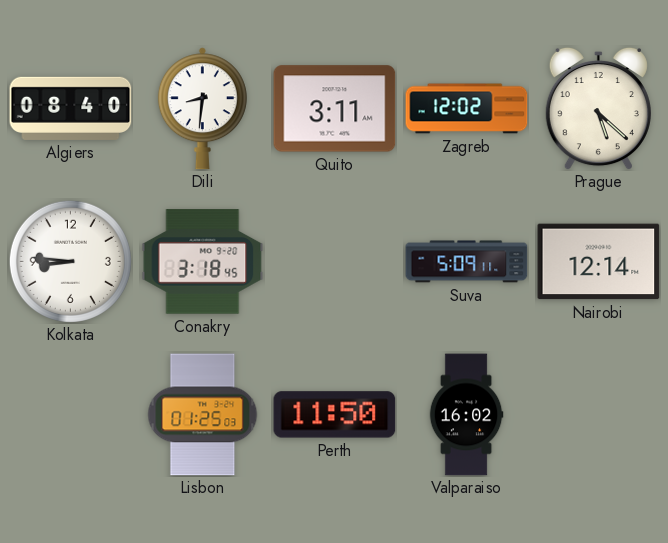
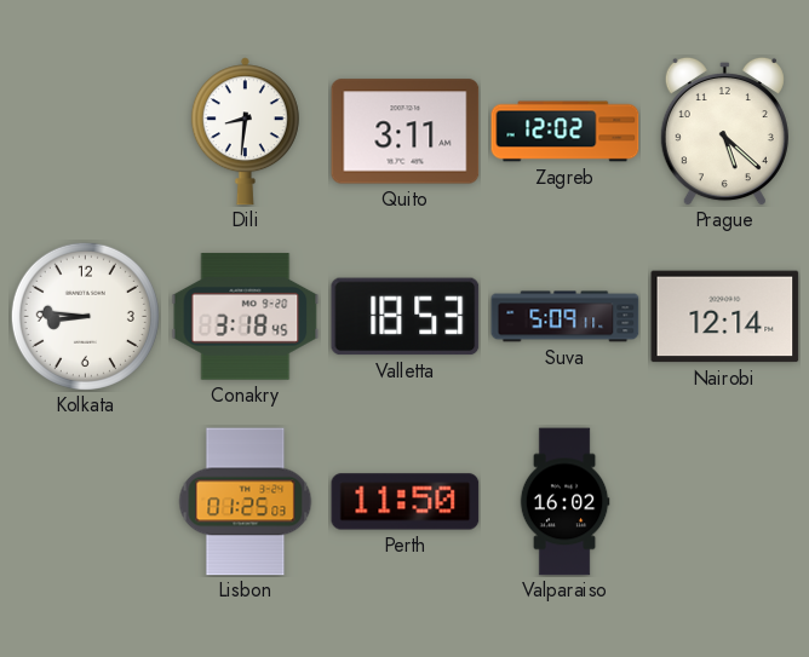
Algiers: 08:40 -> none
Valletta: none -> 18:53
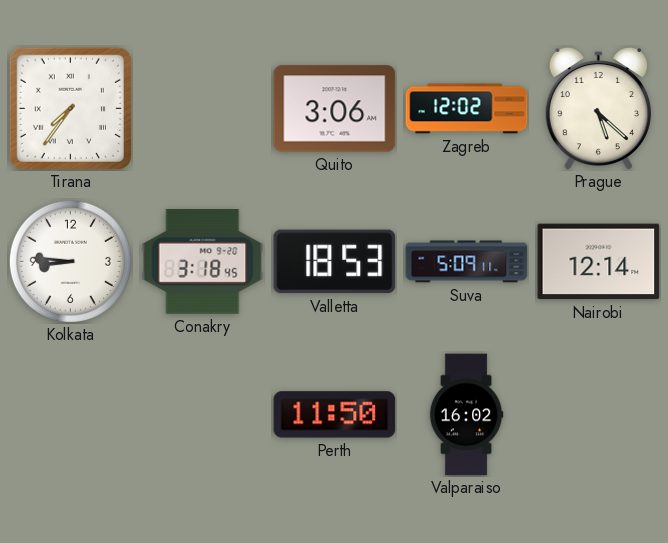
Tirana: none -> 7:36
Dili: 8:31 -> none
Quito: 3:11 -> 3:06
Lisbon: 01:25 -> none
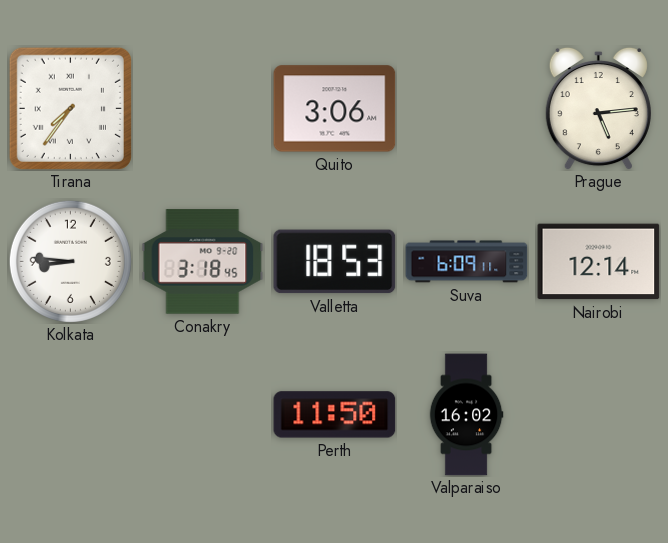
Zagreb: 12:02 -> none
Prague: 5:22 -> 5:14
Suva: 5:09 -> 6:09
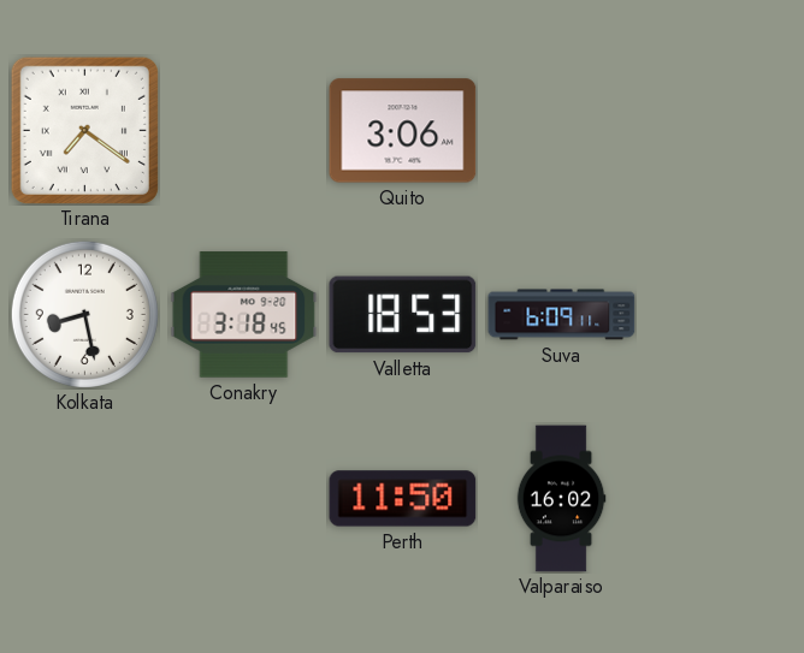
Tirana: 7:36 -> 7:21
Prague: 5:14 -> none
Kolkata: 8:46 -> 8:28
Nairobi: 12:14 -> none
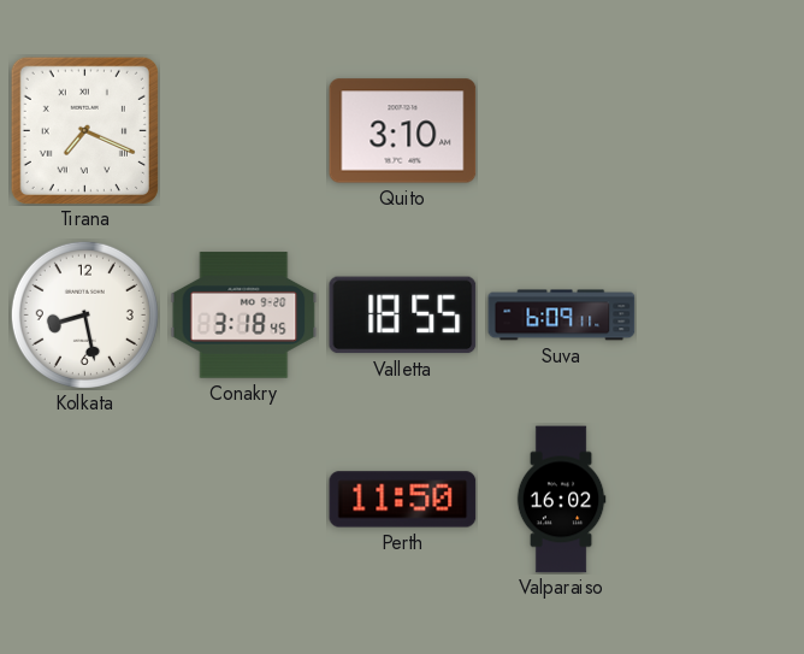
Tirana: 7:21 -> 7:19
Quito: 3:06 -> 3:10
Valletta: 18:53 -> 18:55
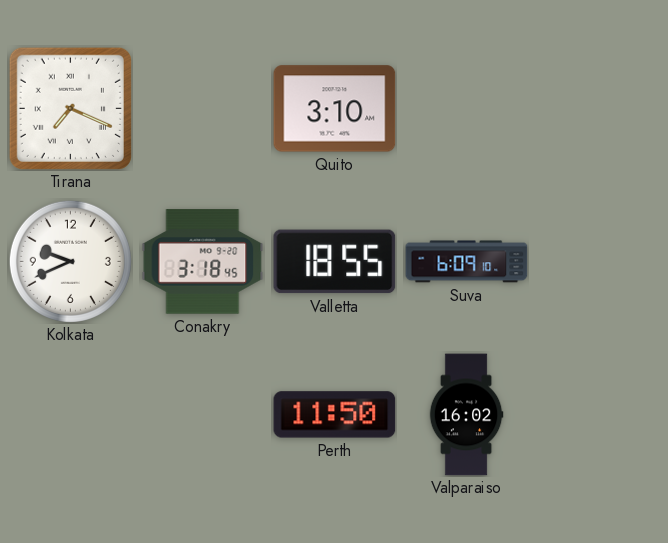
Kolkata: 8:28 -> 9:41
Suva: 6:09:11 -> 6:09:10
